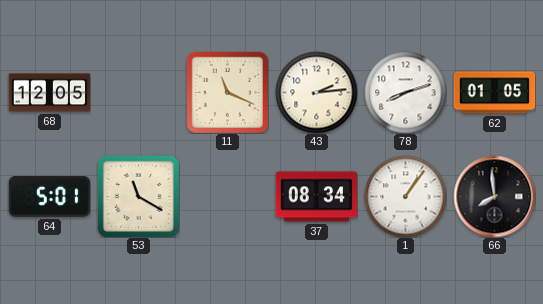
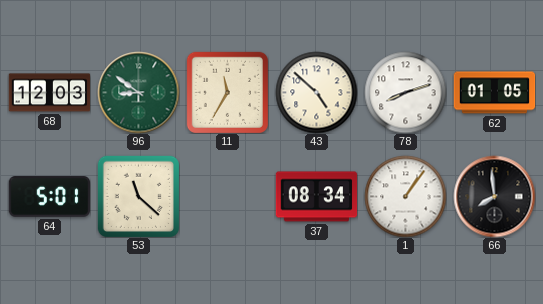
68: 12:05 -> 12:03
96: none -> 8:51
11: 11:19 -> 11:35
43: 2:14 -> 4:52
53: 11:20 -> 11:22
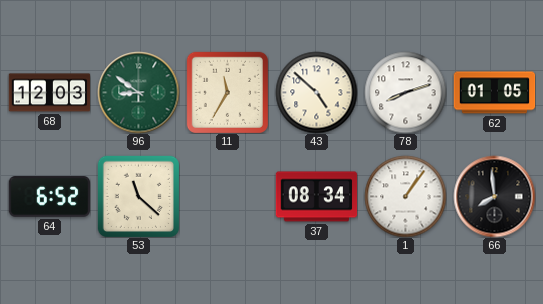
64: 5:01 -> 6:52
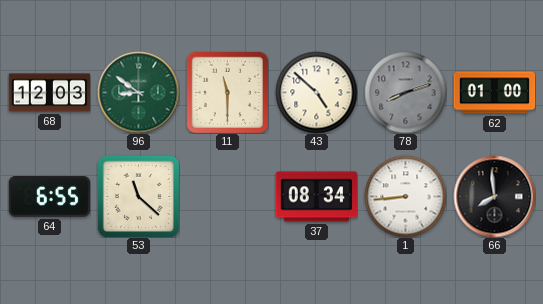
11: 11:35 -> 11:30
78 dial: white -> grey
62: 01:05 -> 01:00
64: 6:52 -> 6:55
1: 1:06 -> 8:44
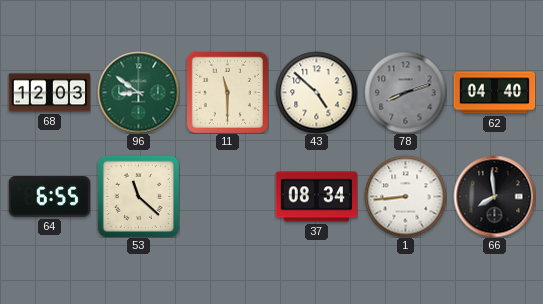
62: 01:00 -> 04:40
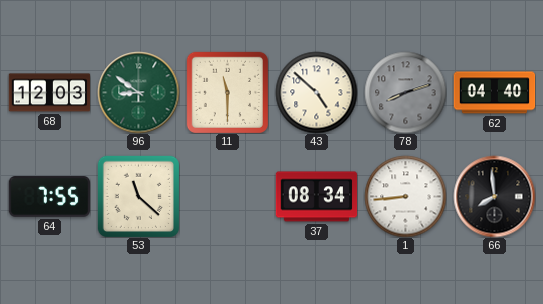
64: 6:55 -> 7:55
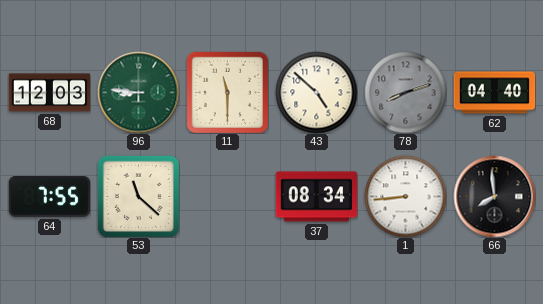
96: 8:51 -> 8:46
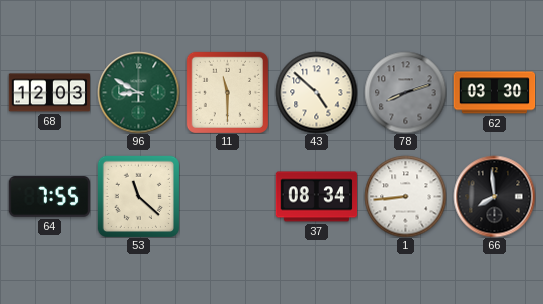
96: 8:46 -> 8:50
62: 04:40 -> 03:30
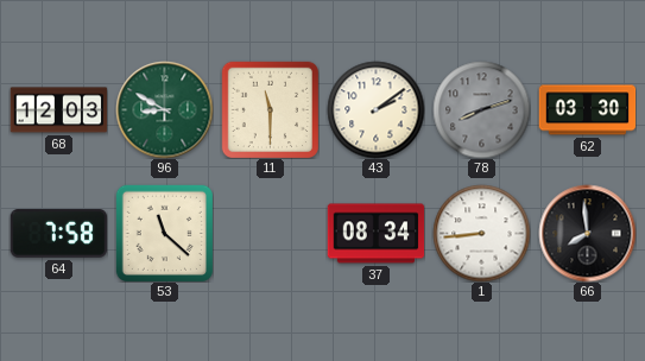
43: 4:52 -> 2:09
64: 7:55 -> 7:58
